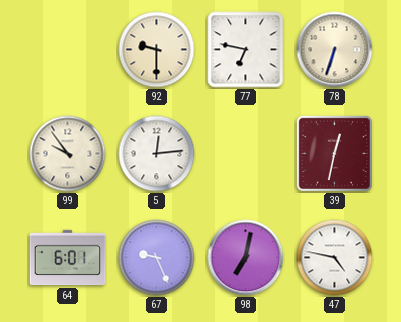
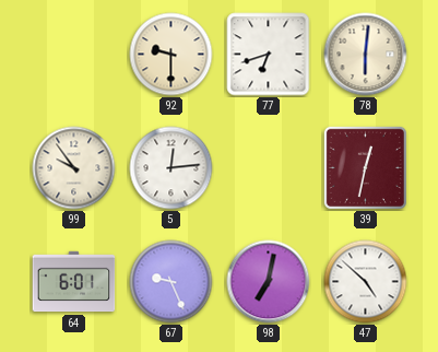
77: 6:47 -> 6:42
78: 6:33 -> 6:01
47: 4:47 -> 4:52
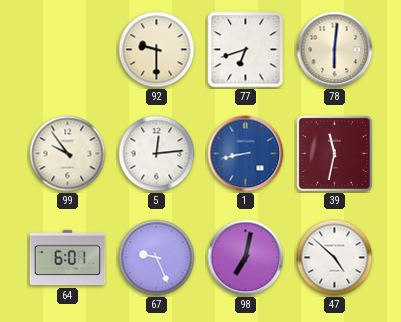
1: none -> 8:43
39: 12:32 -> 11:32
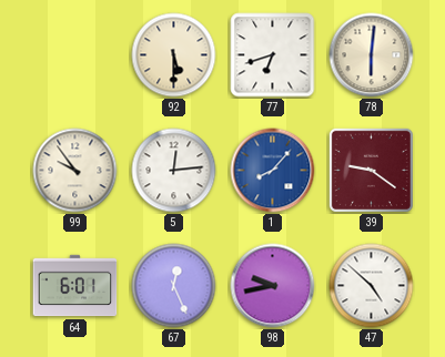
92: 9:30 -> 5:30
1: 8:43 -> 8:07
39: 11:32 -> 9:21
67: 9:26 -> 12:26
98: 7:02 -> 9:43
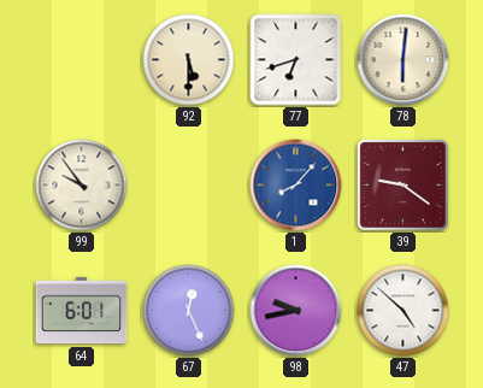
5: 12:14 -> none
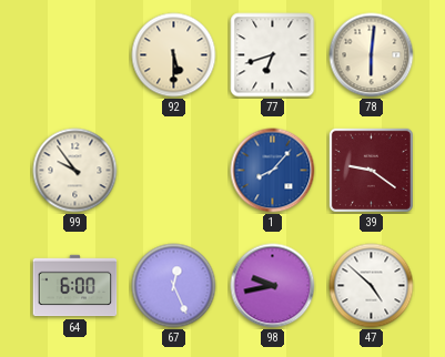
64: 6:01 -> 6:00
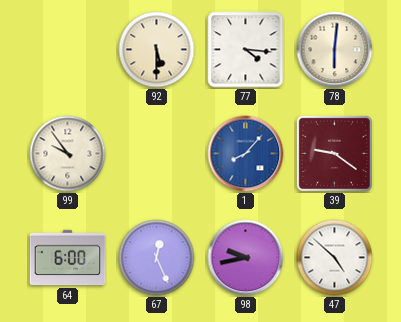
77: 6:42 -> 4:16
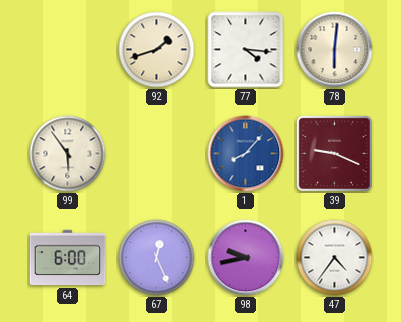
92: 5:30 -> 1:42
99: 9:54 -> 5:54
39: 9:21 -> 9:19
47: 4:52 -> 4:36
